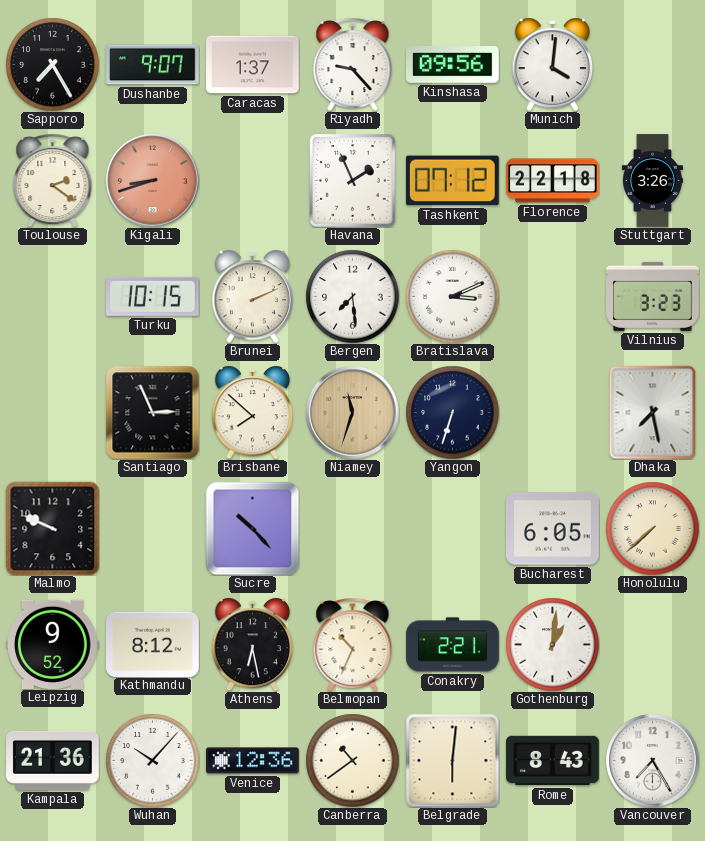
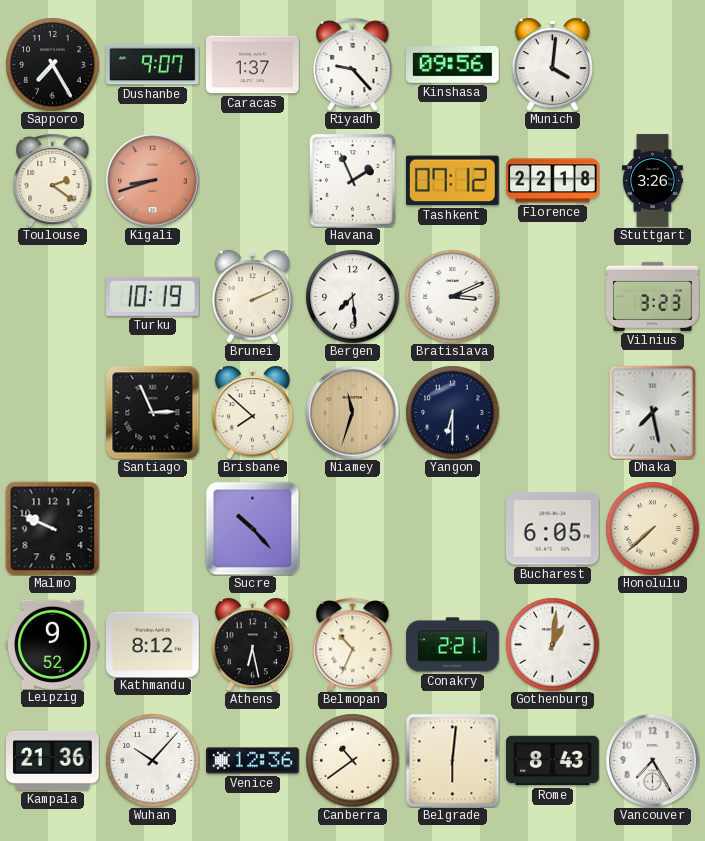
Turku: 10:15 -> 10:19
Yangon: 6:33 -> 6:30
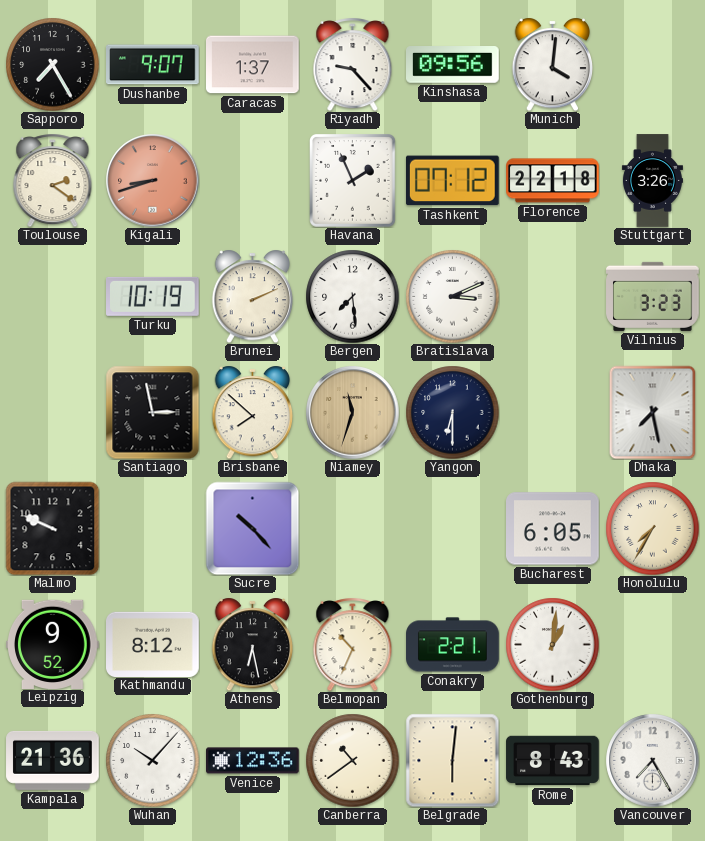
Santiago: 2:56 -> 2:58
Honolulu: 7:38 -> 7:35
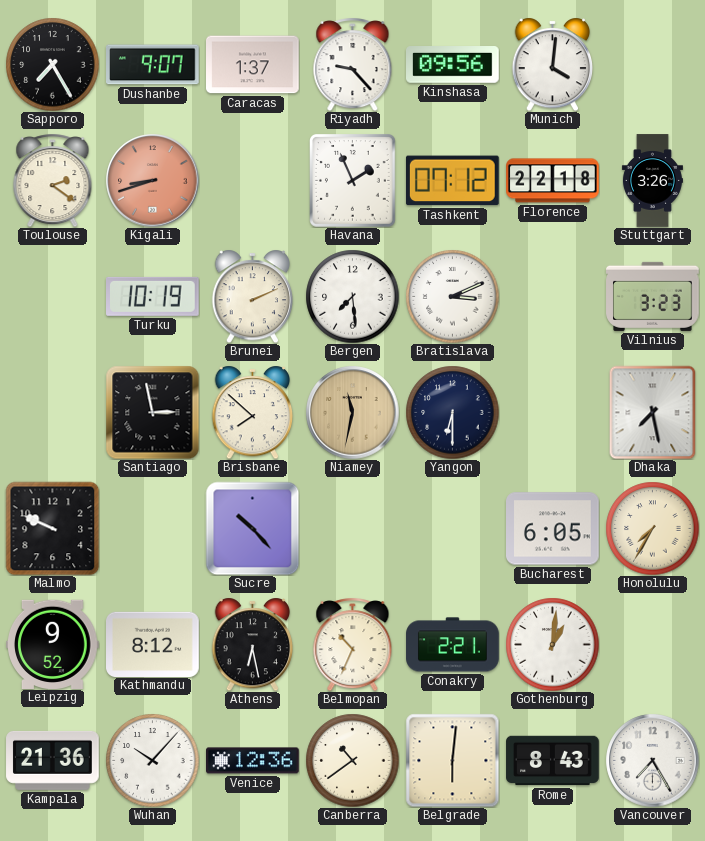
Niamey: 11:33 -> 11:32
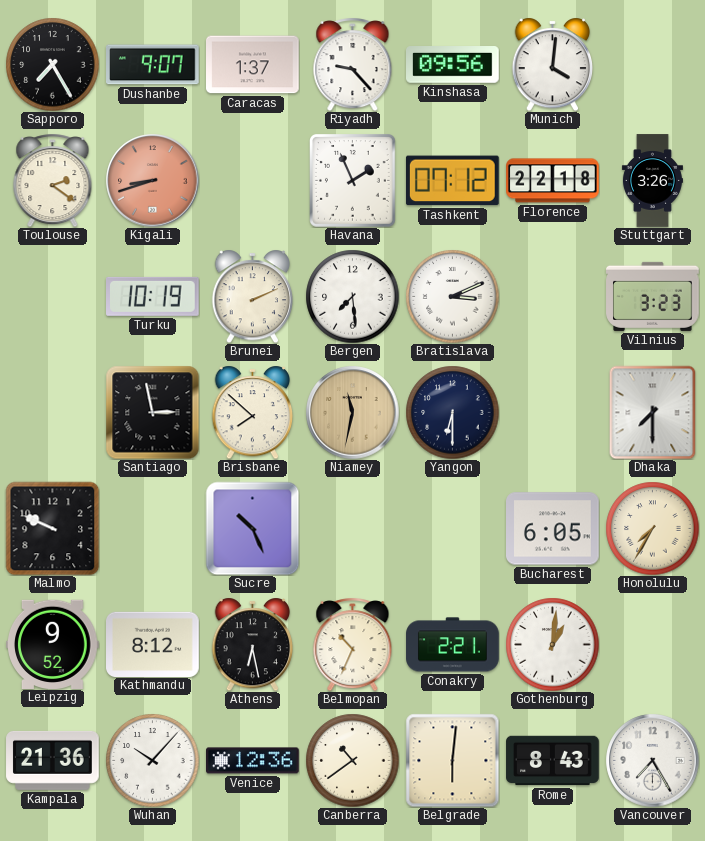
Dhaka: 7:28 -> 7:30
Sucre: 10:23 -> 10:26
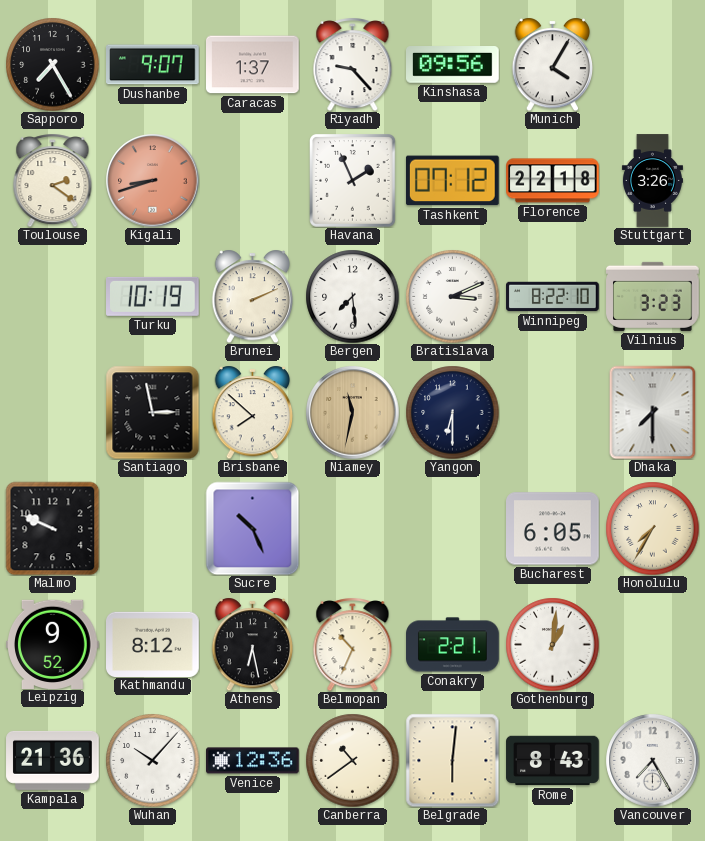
Munich: 4:01 -> 4:05
Winnipeg: none -> 8:22
